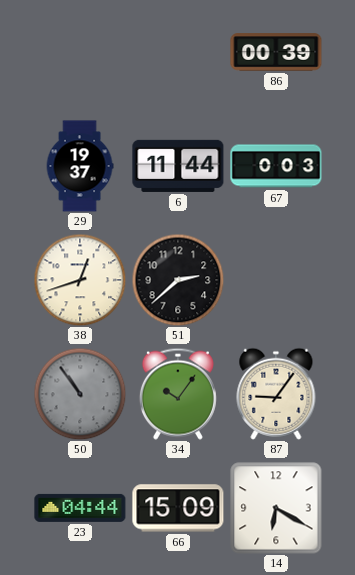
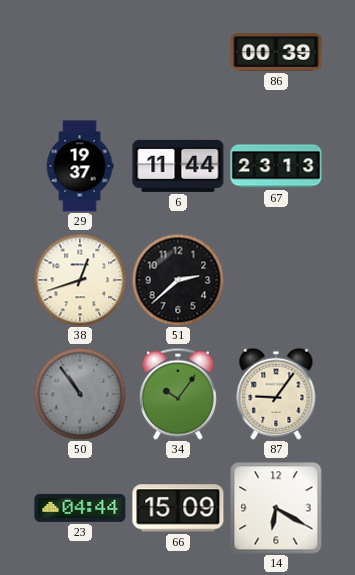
67: 0:03 -> 23:13
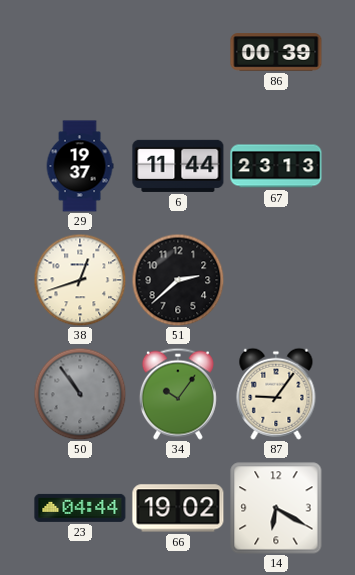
66: 15:09 -> 19:02
